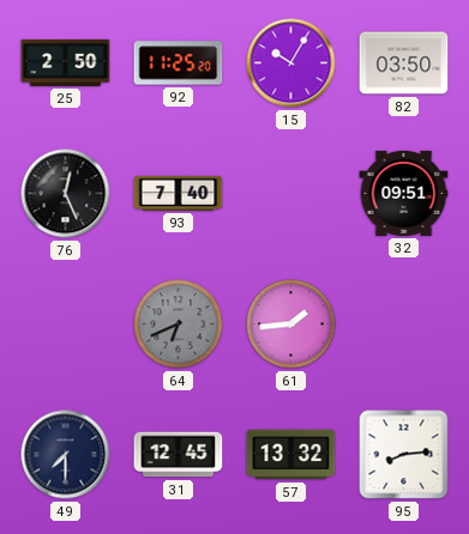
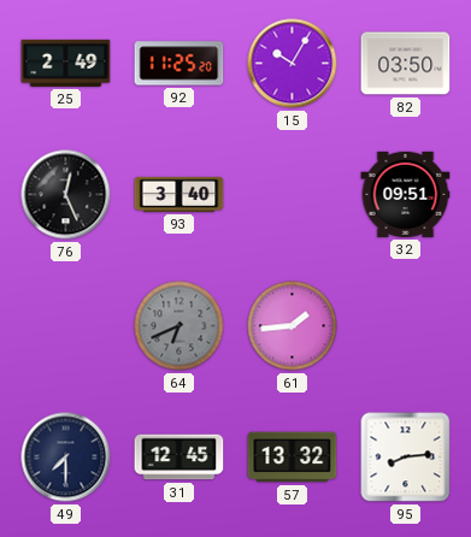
25: 2:50 -> 2:49
93: 7:40 -> 3:40
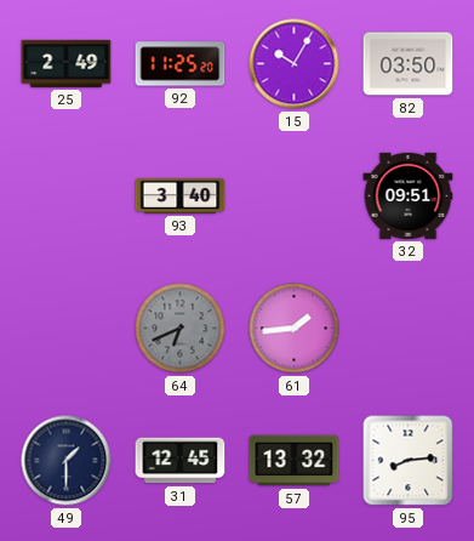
76: 12:26 -> none
49: 7:30 -> 1:30
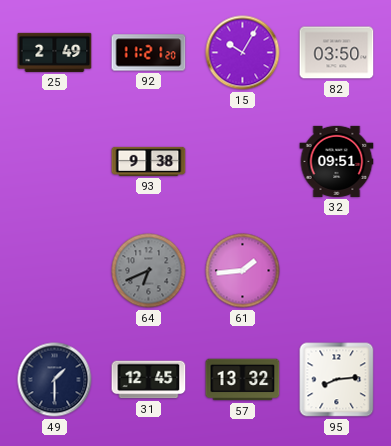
92: 11:25 -> 11:21
93: 3:40 -> 9:38
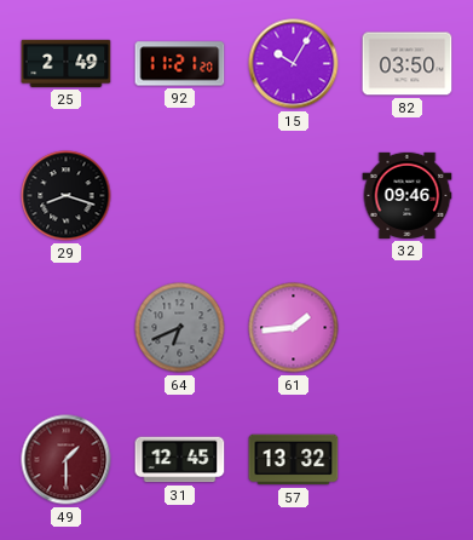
29: none -> 8:18
93: 9:38 -> none
32: 09:51 -> 09:46
49 dial: navy -> burgundy
95: 8:14 -> none
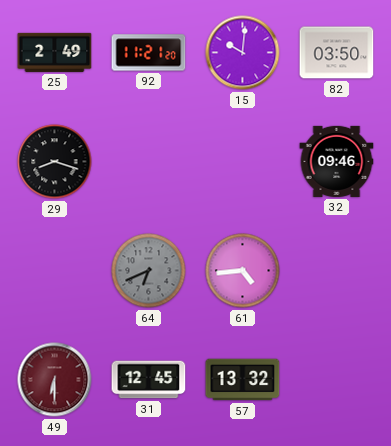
15: 10:05 -> 10:01
61: 1:44 -> 4:44
49: 1:30 -> 6:30
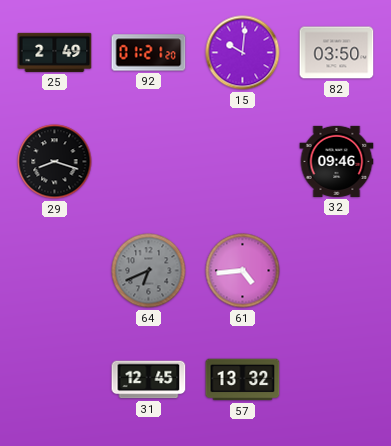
92: 11:21 -> 01:21
49: 6:30 -> none
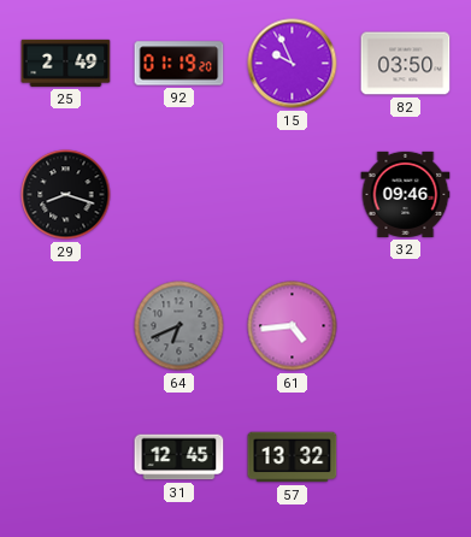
92: 01:21 -> 01:19
15: 10:01 -> 9:56
